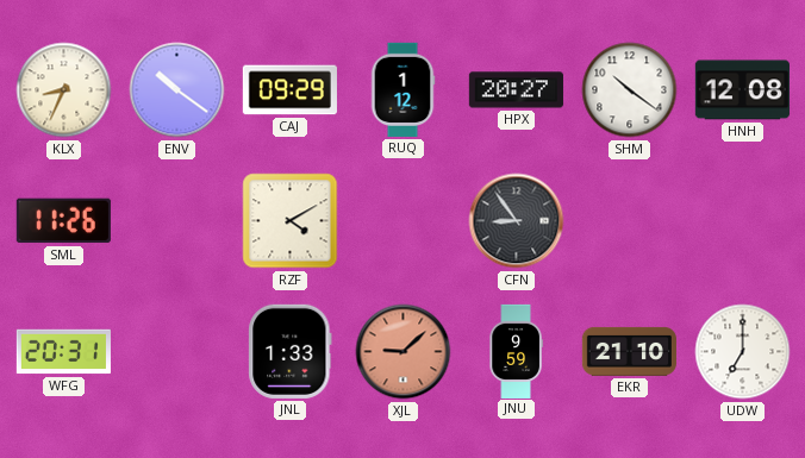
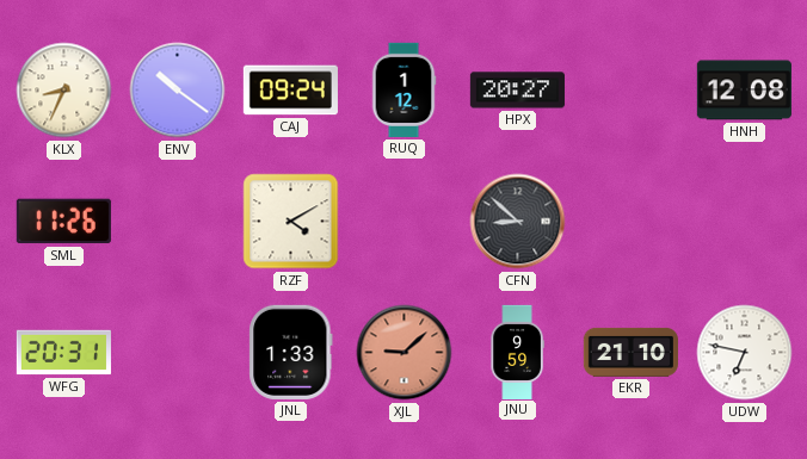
CAJ: 09:29 -> 09:24
SHM: 10:21 -> none
CFN: 8:54 -> 8:52
UDW: 7:00 -> 6:47
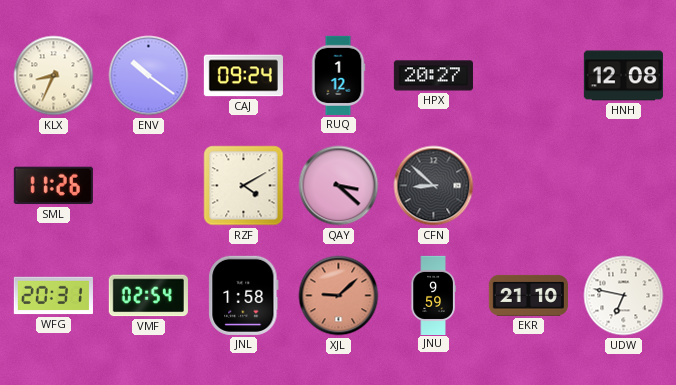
QAY: none -> 3:22
VMF: none -> 02:54
JNL: 1:33 -> 1:58
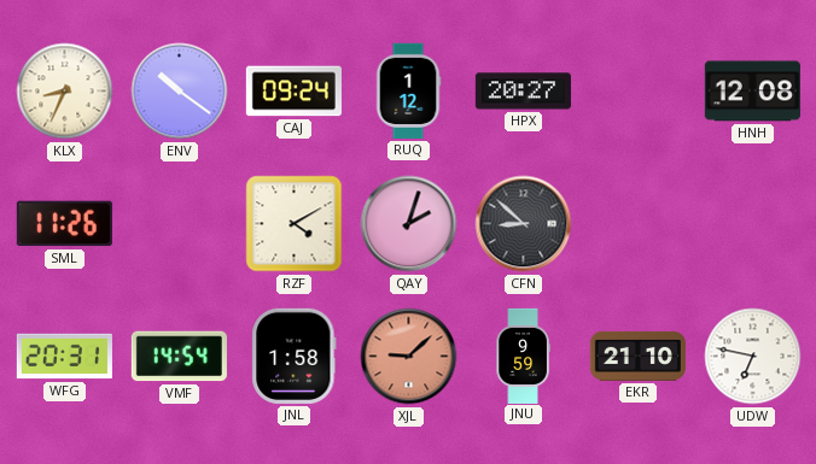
QAY: 3:22 -> 2:03
VMF: 02:54 -> 14:54
